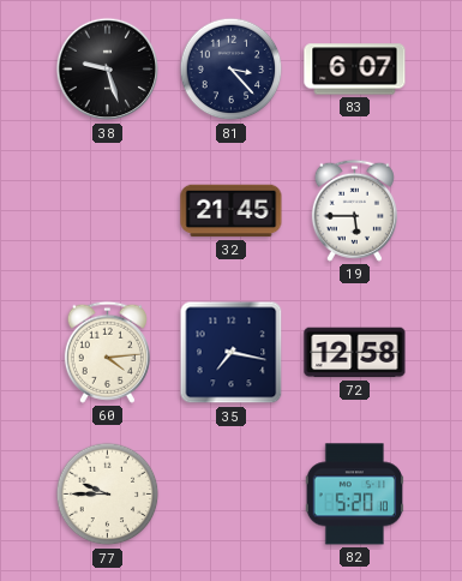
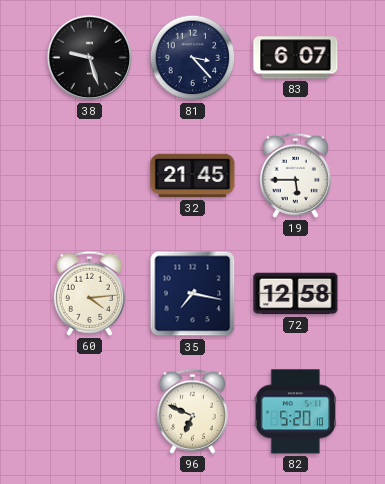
77: 9:45 -> none
96: none -> 6:49
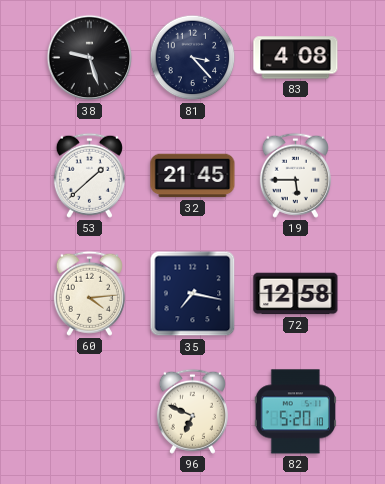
83: 6:07 -> 4:08
53: none -> 1:38
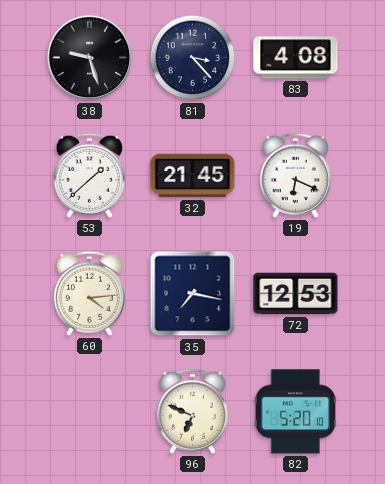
19: 5:45 -> 6:19
72: 12:58 -> 12:53
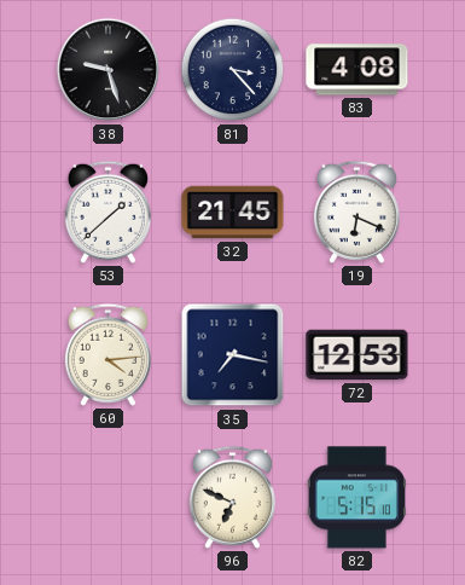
82: 5:20 -> 5:15
